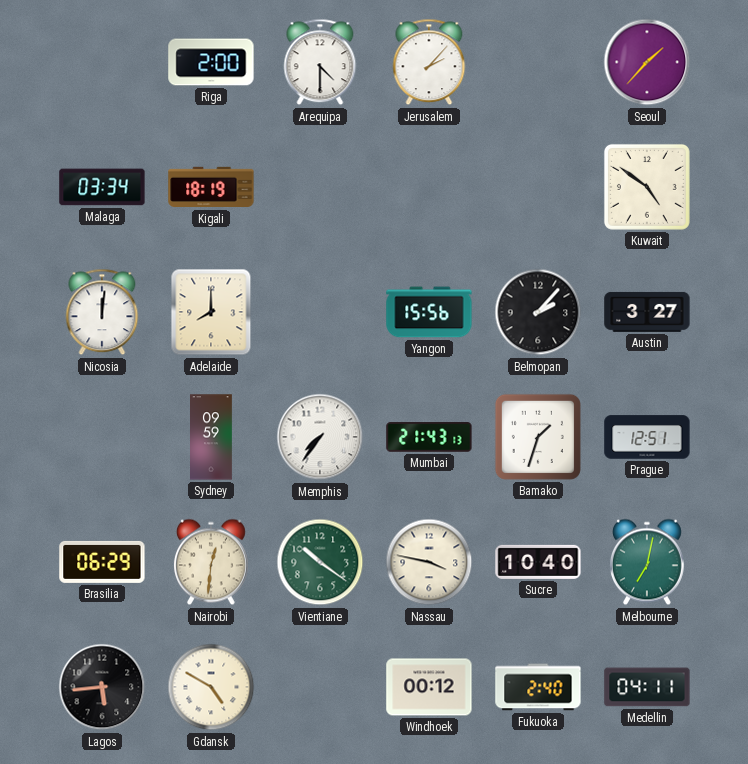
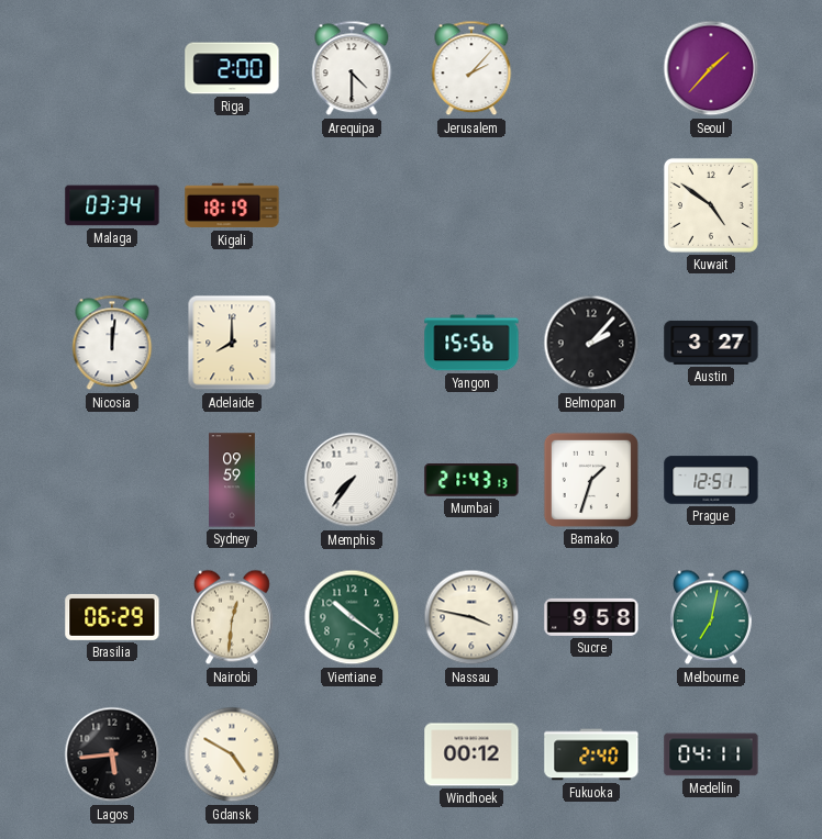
Sucre: 10:40 -> 9:58
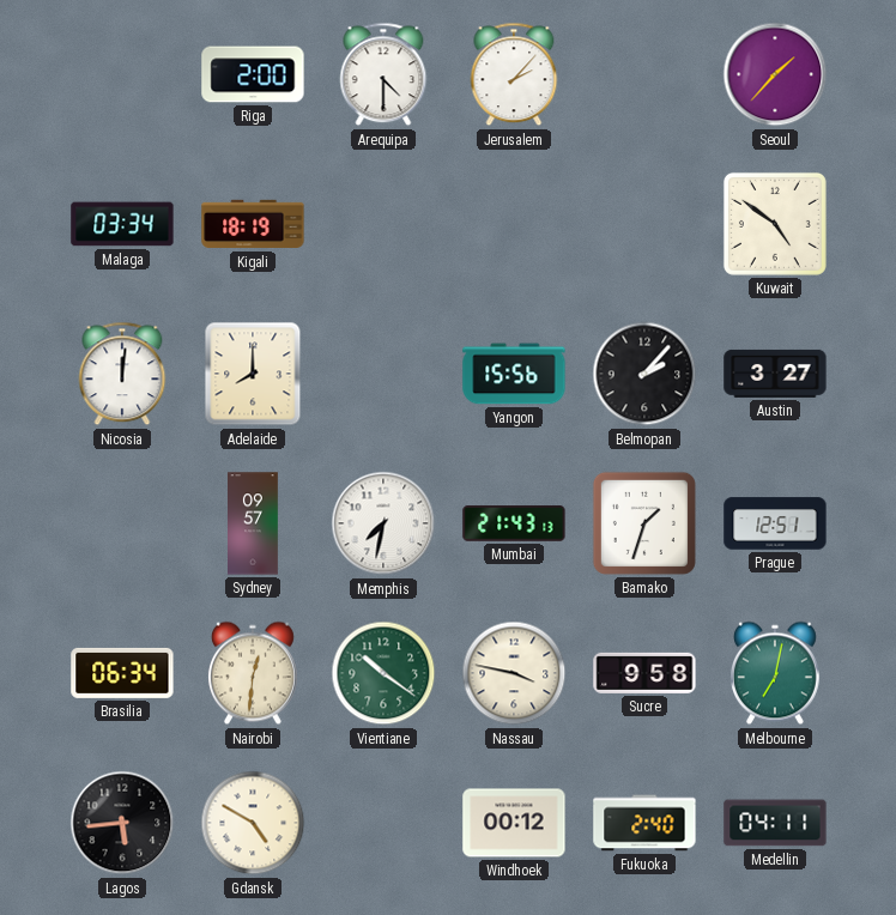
Sydney: 09:59 -> 09:57
Memphis: 7:36 -> 7:32
Brasilia: 06:29 -> 06:34
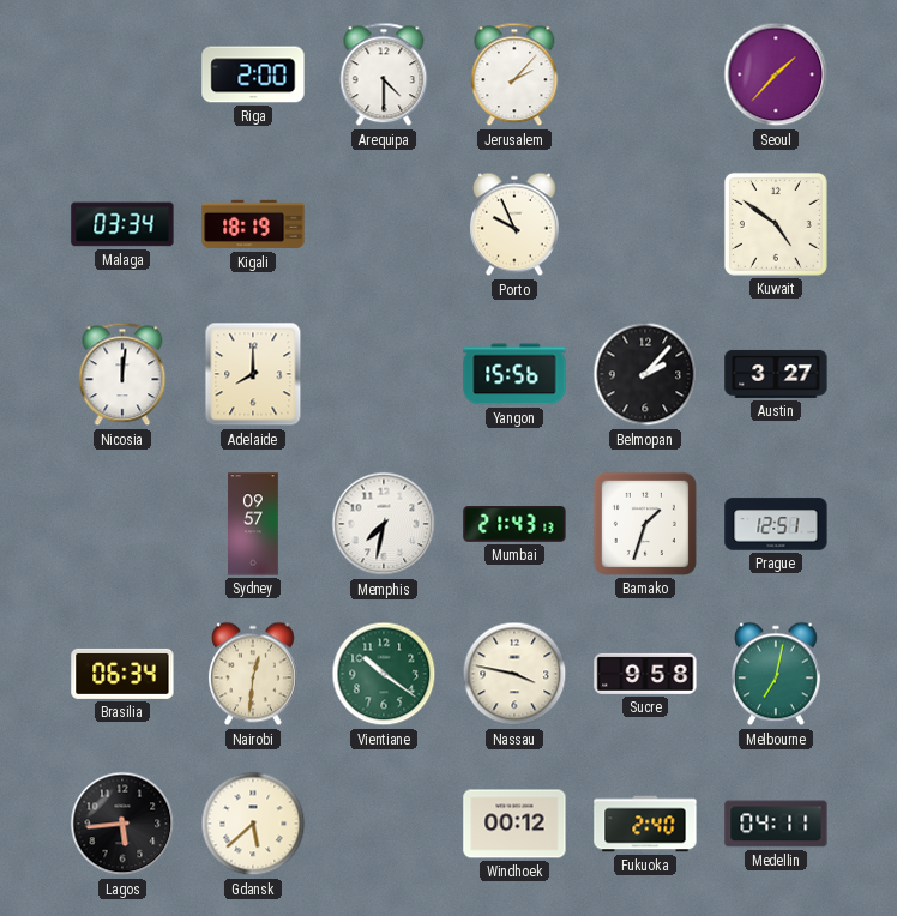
Porto: none -> 9:56
Gdansk: 4:50 -> 5:38
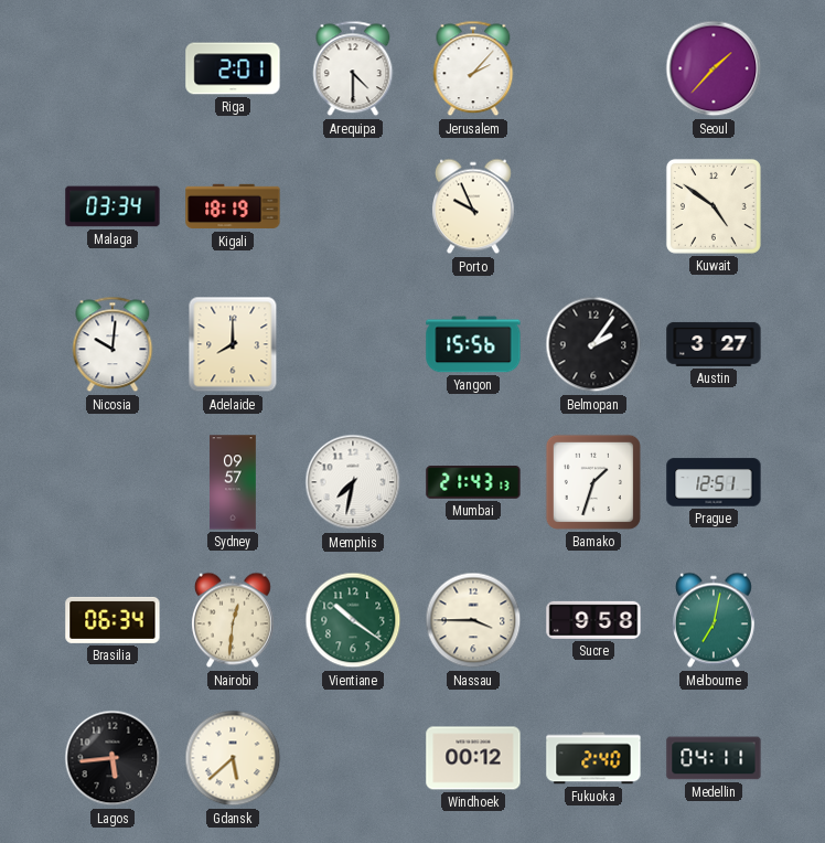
Riga: 2:00 -> 2:01
Nicosia: 12:01 -> 10:01
Belmopan: 2:07 -> 2:06
Nassau: 3:47 -> 3:45
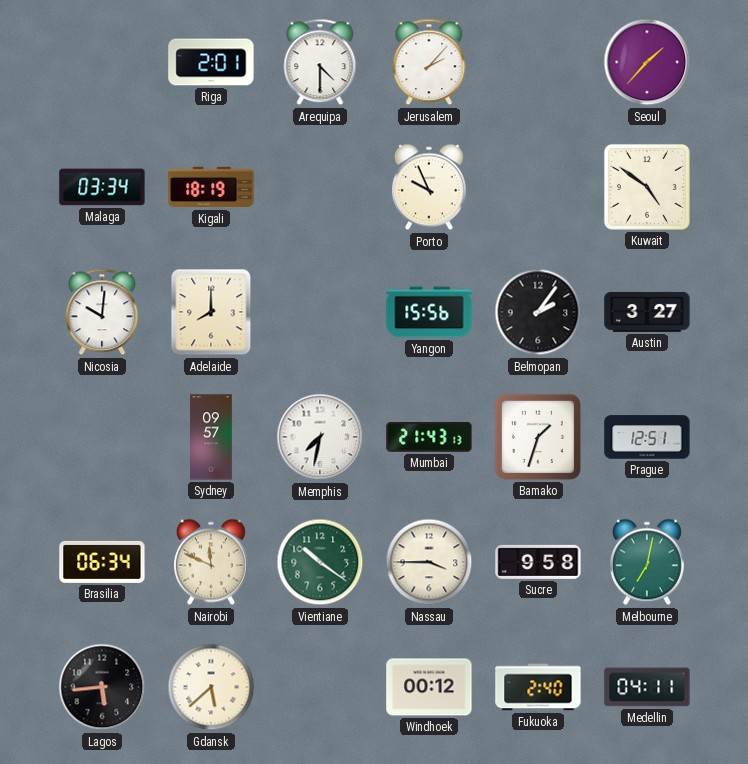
Nairobi: 12:31 -> 11:49
